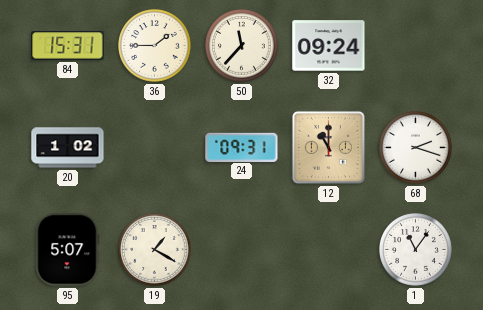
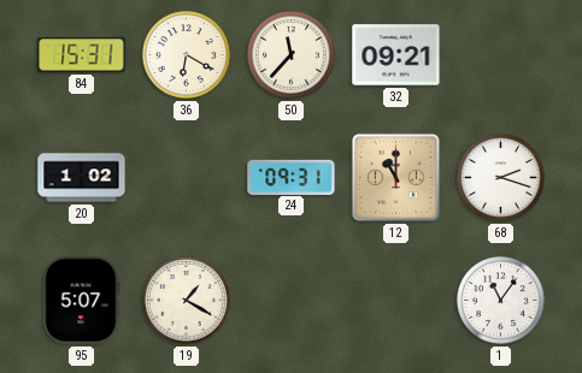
36: 1:45 -> 6:20
32: 09:24 -> 09:21
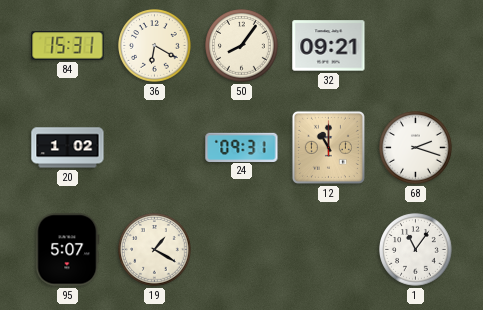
50: 11:37 -> 8:06
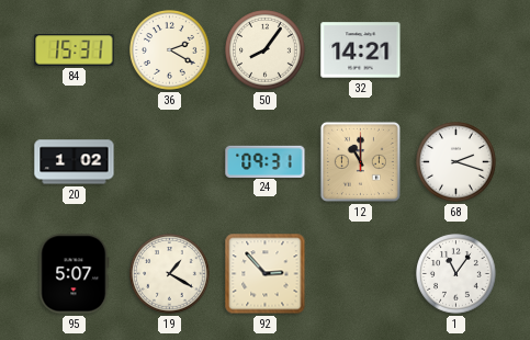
36: 6:20 -> 2:20
32: 09:21 -> 14:21
92: none -> 2:53
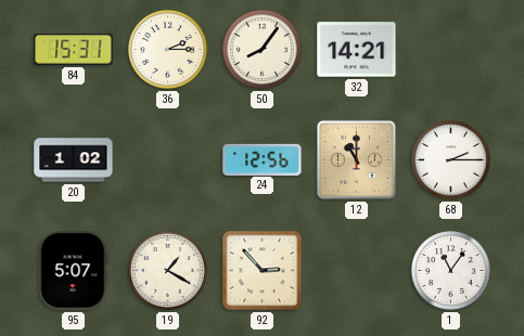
36: 2:20 -> 2:15
24: 09:31 -> 12:56
68: 2:18 -> 2:15
